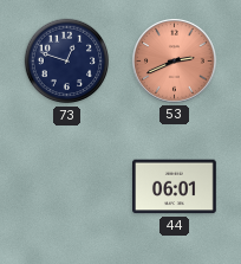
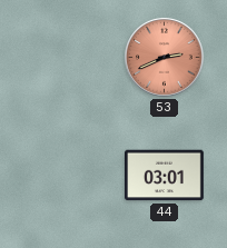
73: 12:48 -> none
44: 06:01 -> 03:01
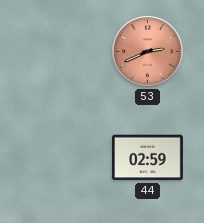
44: 03:01 -> 02:59
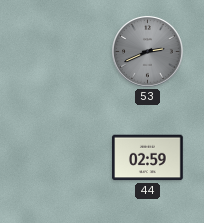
53 dial: salmon -> grey
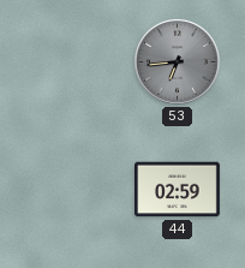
53: 2:41 -> 6:44
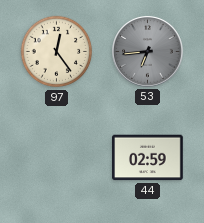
97: none -> 12:24
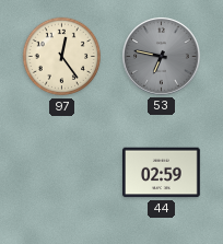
53: 6:44 -> 6:47
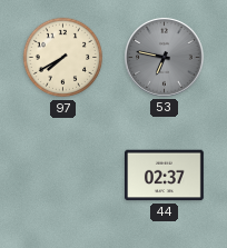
97: 12:24 -> 7:40
44: 02:59 -> 02:37
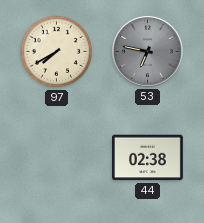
44: 02:37 -> 02:38
